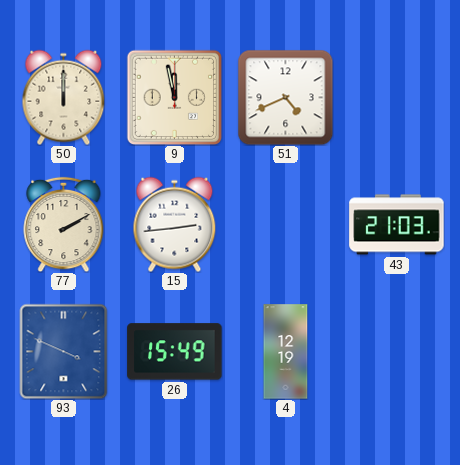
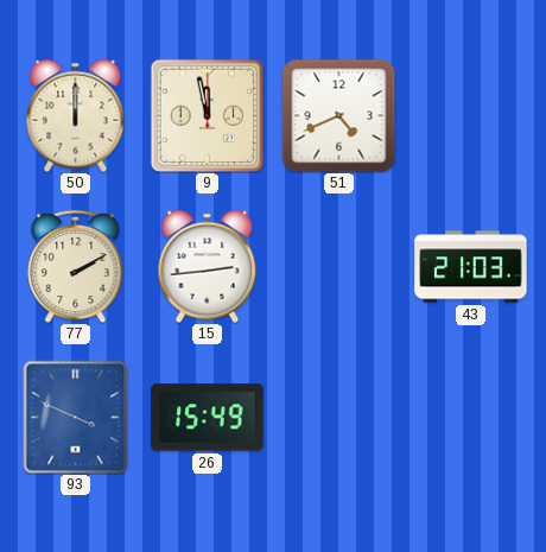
4: 12:19 -> none
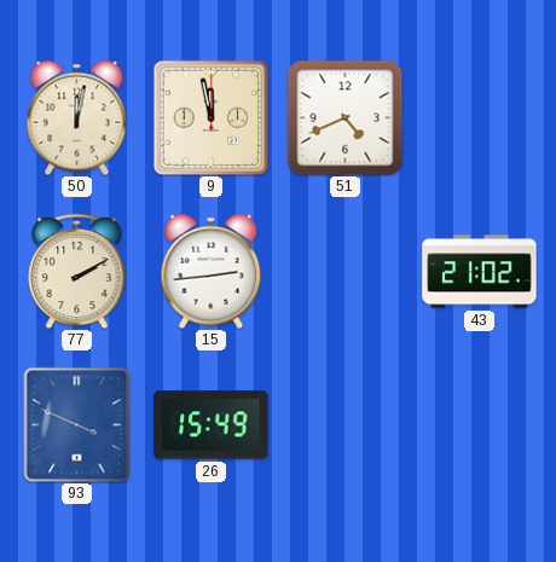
50: 12:00 -> 12:02
43: 21:03 -> 21:02
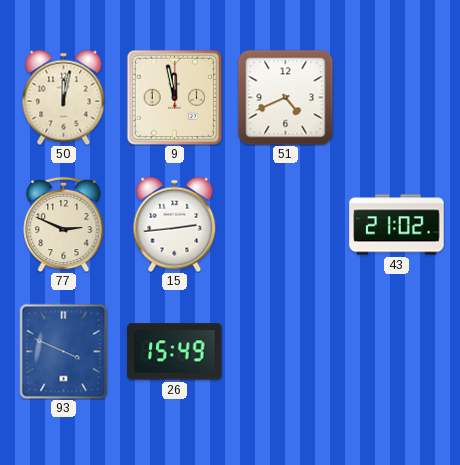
77: 2:10 -> 2:49
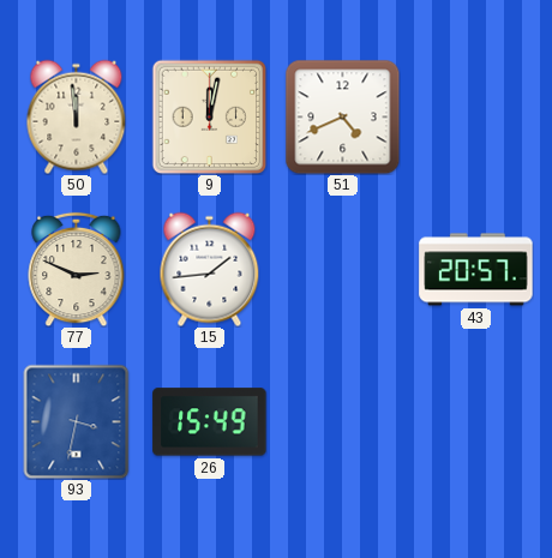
50: 12:02 -> 11:59
9: 11:58 -> 12:02
15: 2:44 -> 1:44
43: 21:02 -> 20:57
93: 3:49 -> 3:32
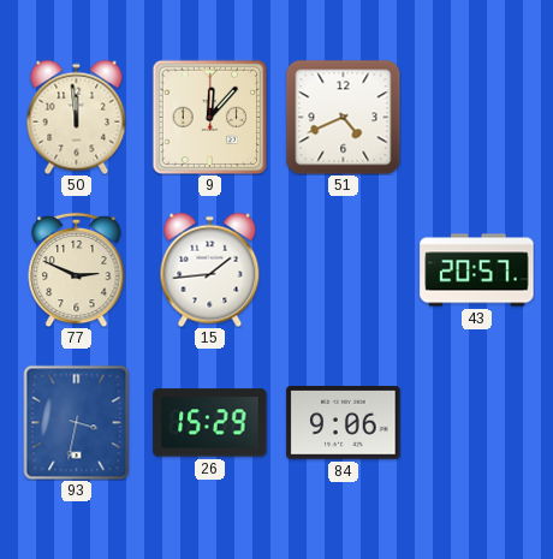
9: 12:02 -> 12:07
26: 15:49 -> 15:29
84: none -> 9:06
